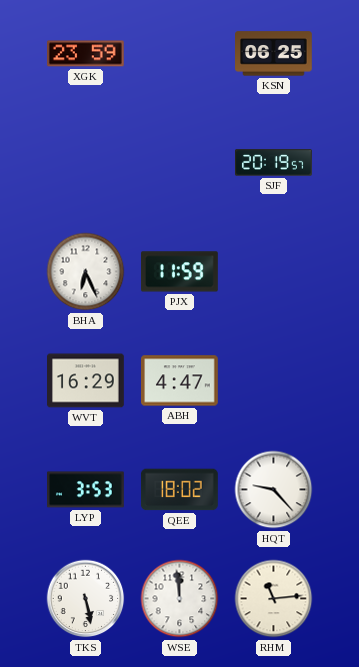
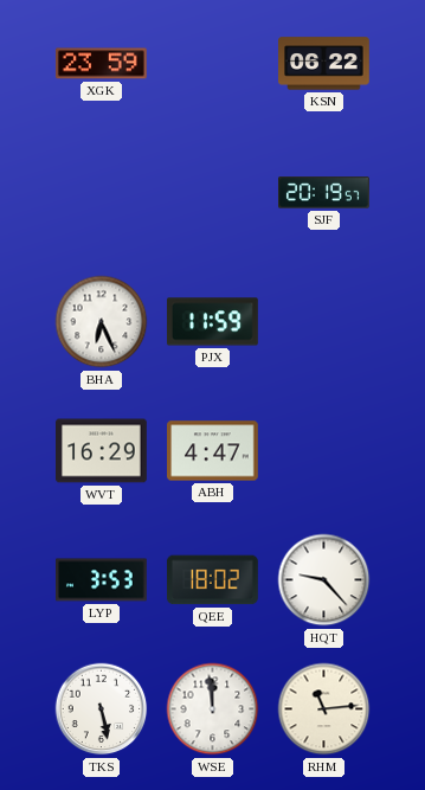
KSN: 06:25 -> 06:22
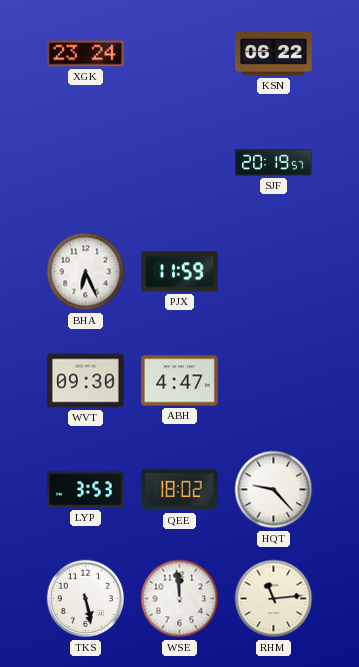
XGK: 23:59 -> 23:24
WVT: 16:29 -> 09:30
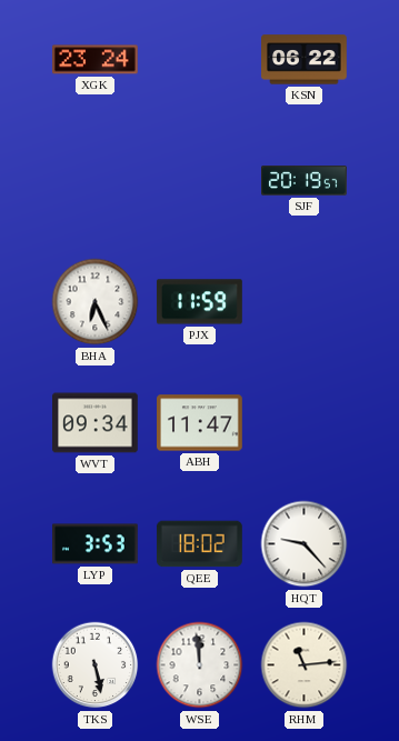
WVT: 09:30 -> 09:34
ABH: 4:47 -> 11:47
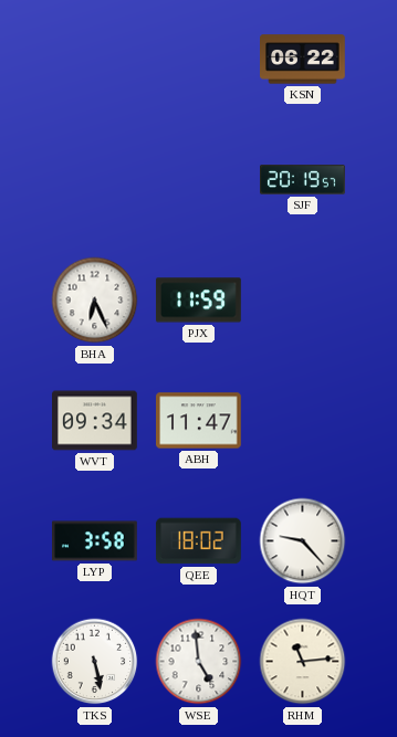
XGK: 23:24 -> none
LYP: 3:53 -> 3:58
WSE: 11:59 -> 4:59
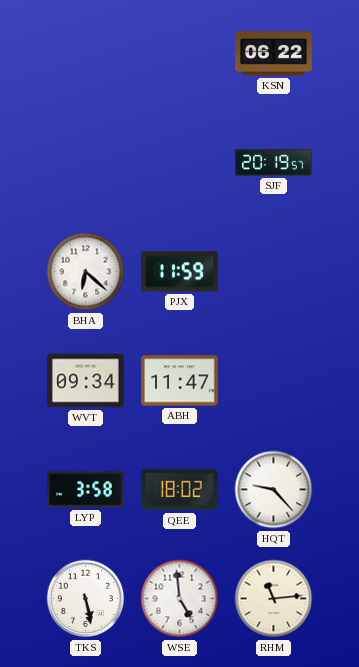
BHA: 6:26 -> 6:22
